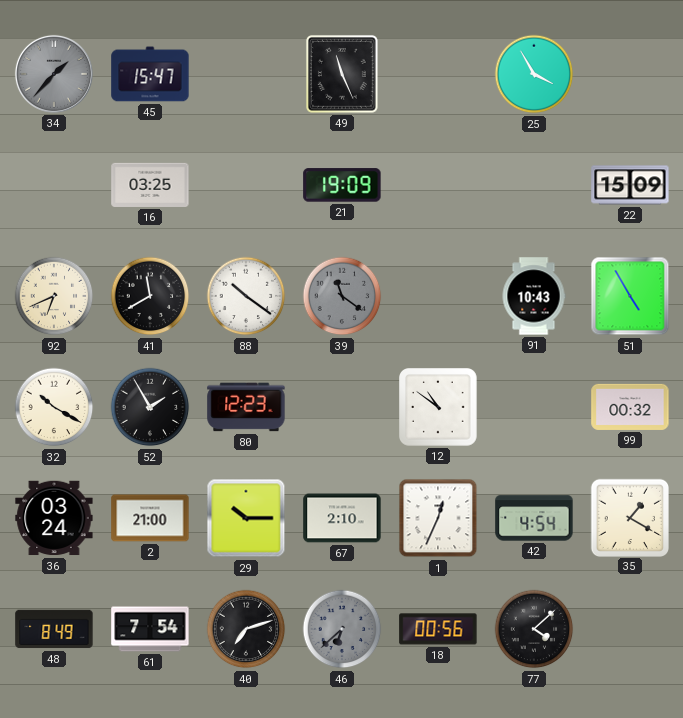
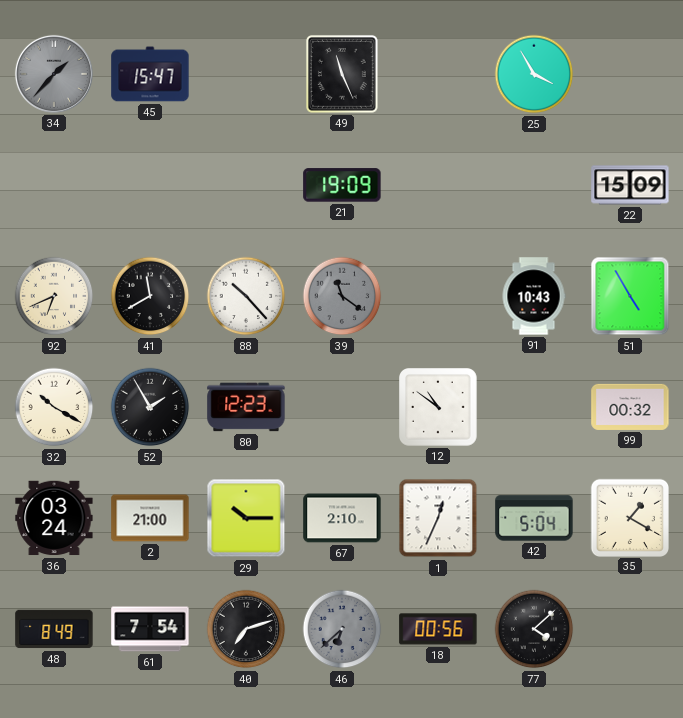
16: 03:25 -> none
88: 10:21 -> 10:23
42: 4:54 -> 5:04
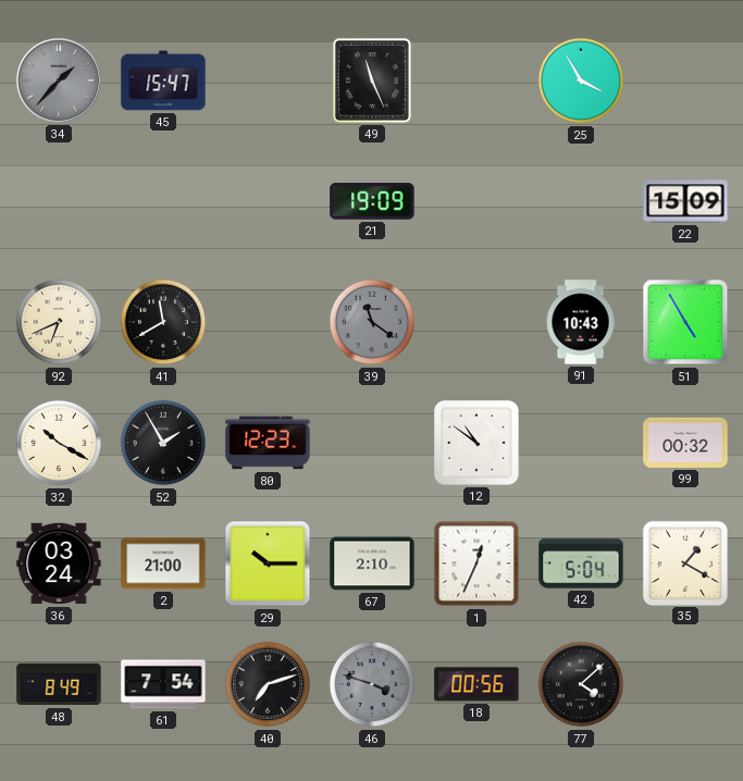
88: 10:23 -> none
46: 6:38 -> 3:48
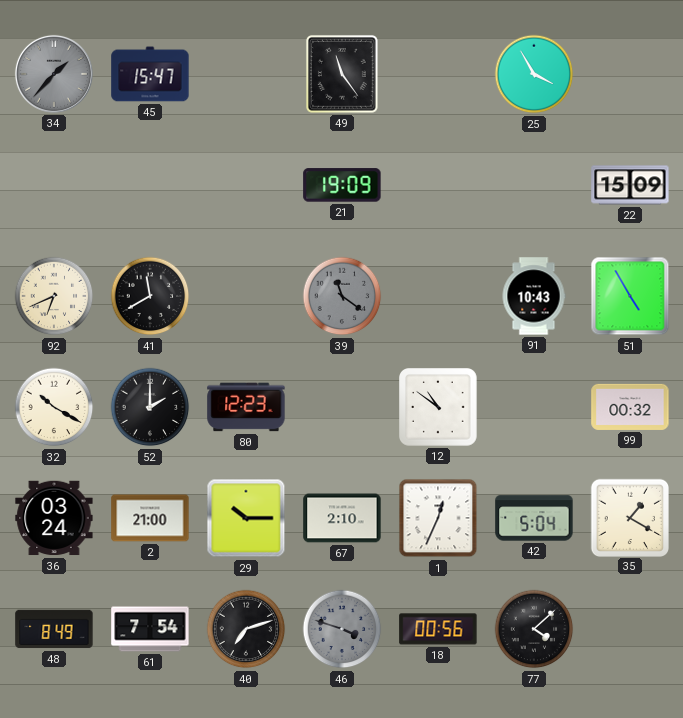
49: 11:26 -> 11:24
52: 1:55 -> 2:00
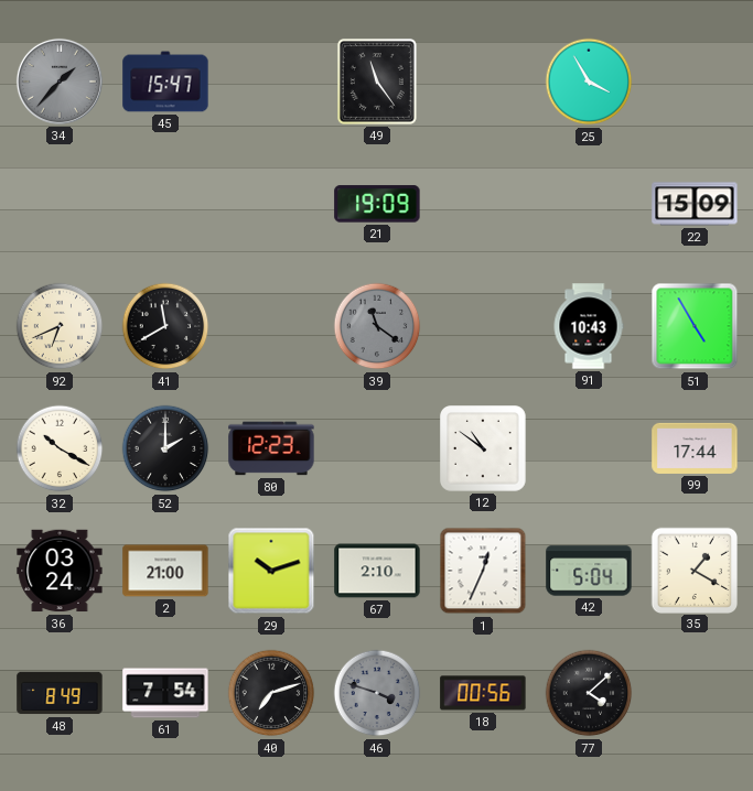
99: 00:32 -> 17:44
29: 10:15 -> 10:12
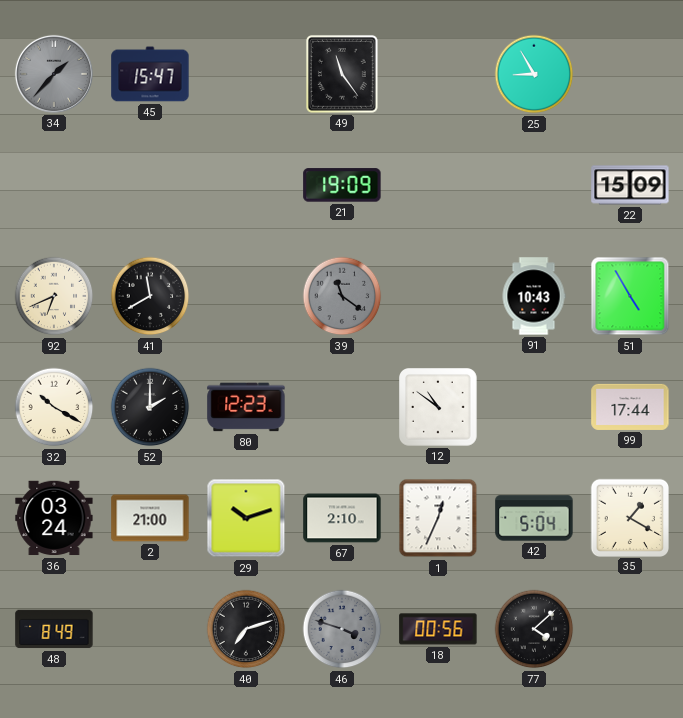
25: 3:55 -> 8:55
61: 7:54 -> none
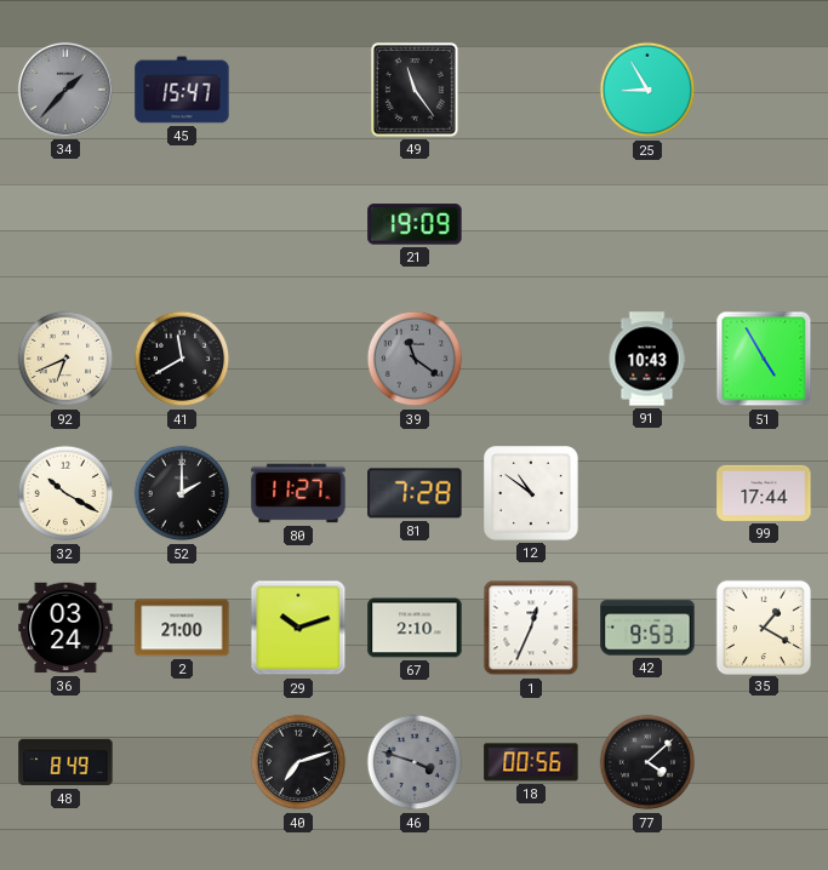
22: 15:09 -> none
80: 12:23 -> 11:27
81: none -> 7:28
42: 5:04 -> 9:53
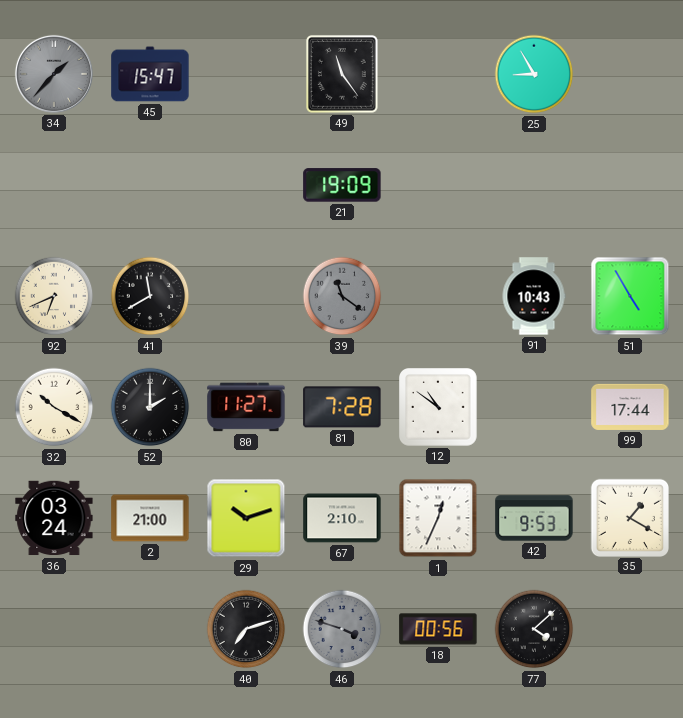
48: 8:49 -> none
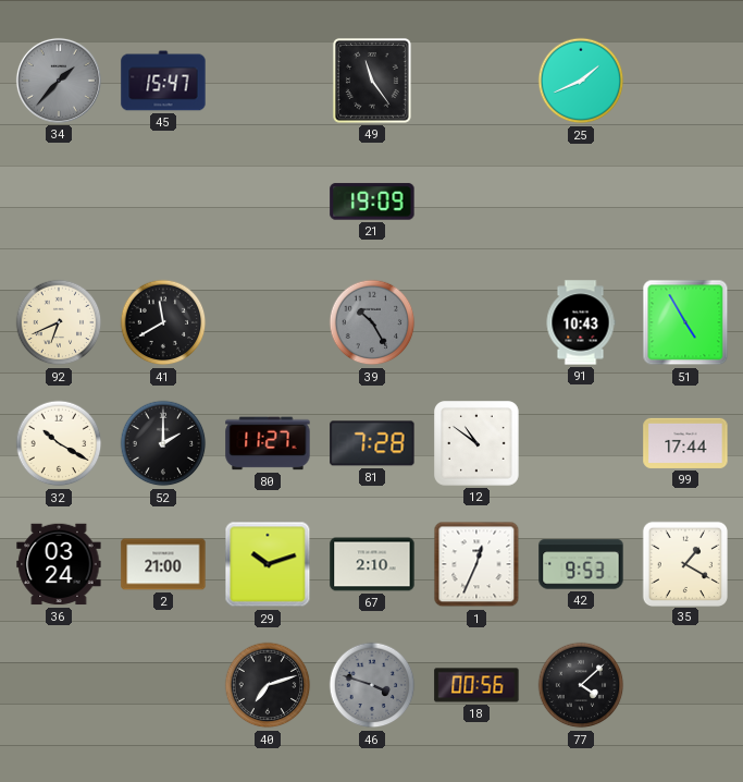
25: 8:55 -> 1:41
39: 11:21 -> 10:25
